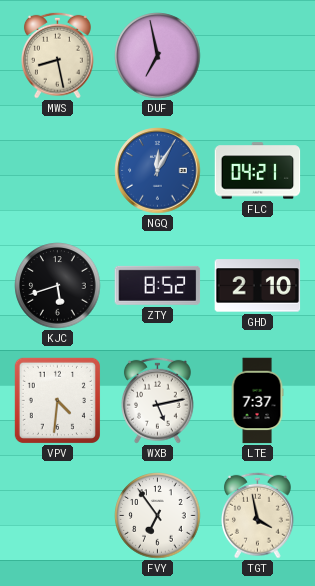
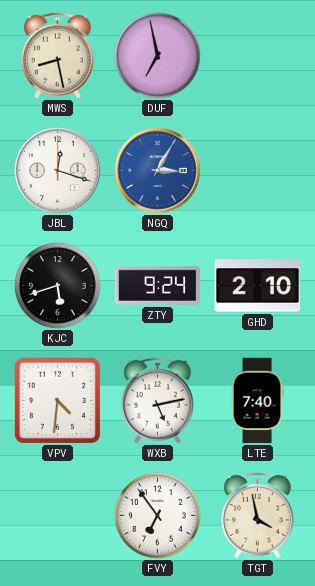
JBL: none -> 12:18
NGQ: 12:05 -> 3:05
FLC: 04:21 -> none
ZTY: 8:52 -> 9:24
LTE: 7:37 -> 7:40
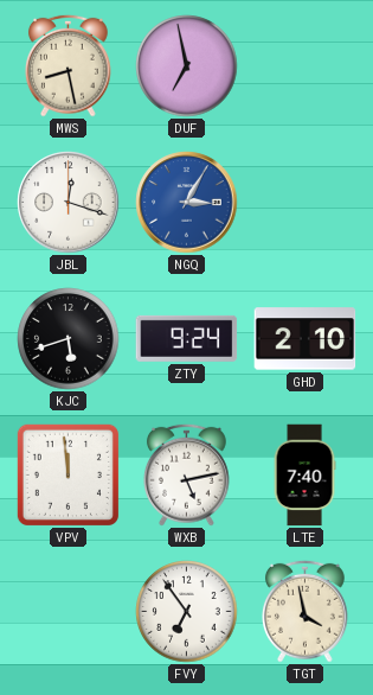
VPV: 4:31 -> 11:59
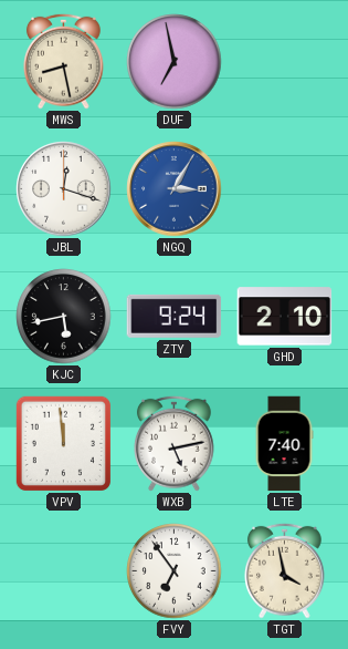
KJC: 5:42 -> 5:43
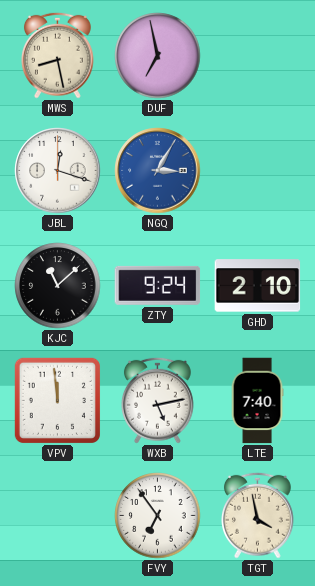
KJC: 5:43 -> 11:08
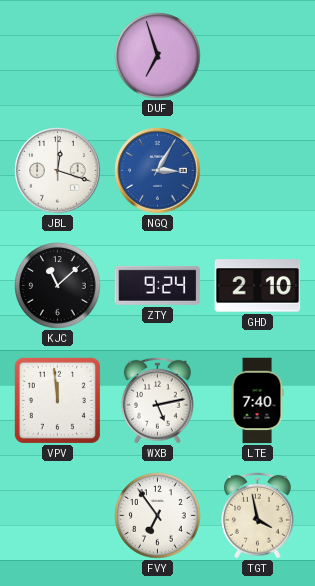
MWS: 8:28 -> none
DUF: 6:58 -> 6:57
